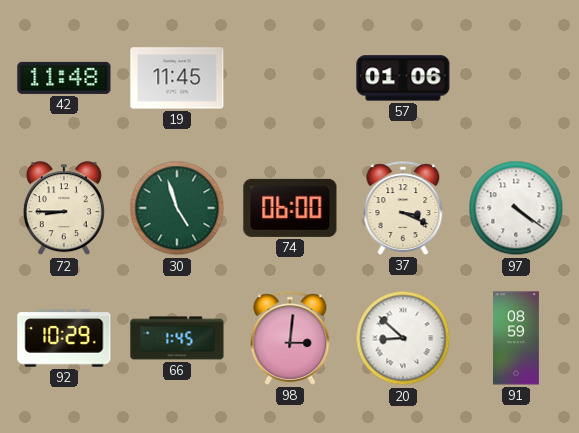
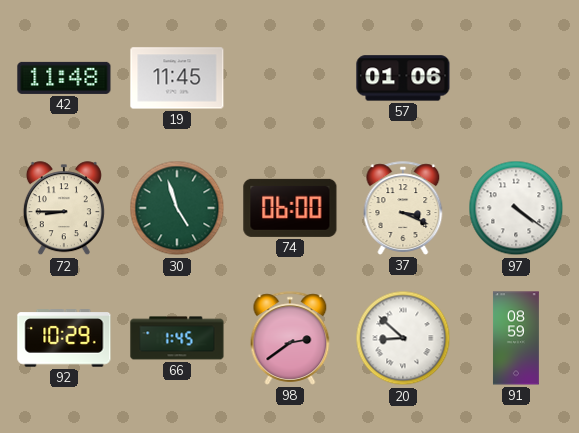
98: 3:01 -> 2:39
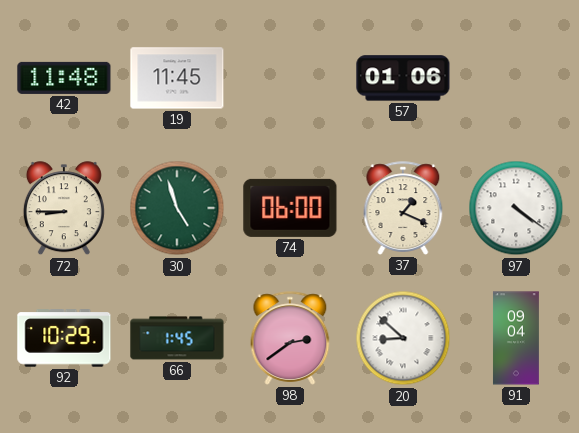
37: 3:19 -> 1:19
91: 08:59 -> 09:04
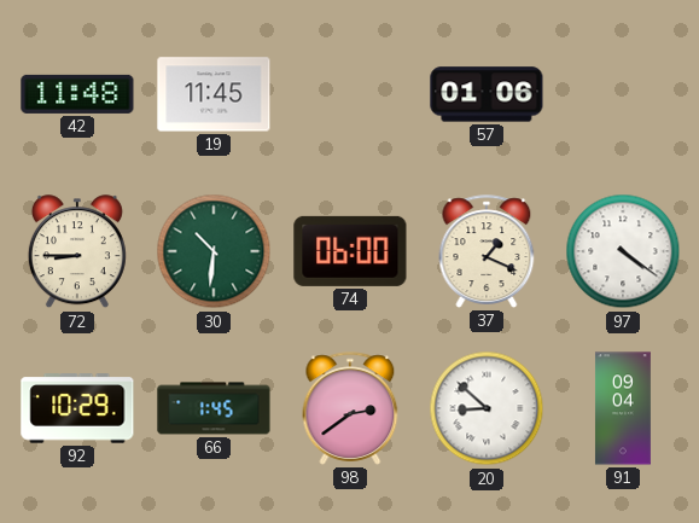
30: 4:57 -> 10:31
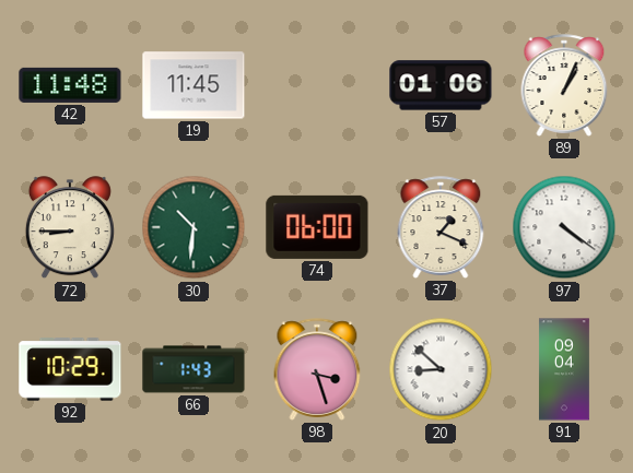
89: none -> 1:04
66: 1:45 -> 1:43
98: 2:39 -> 3:27
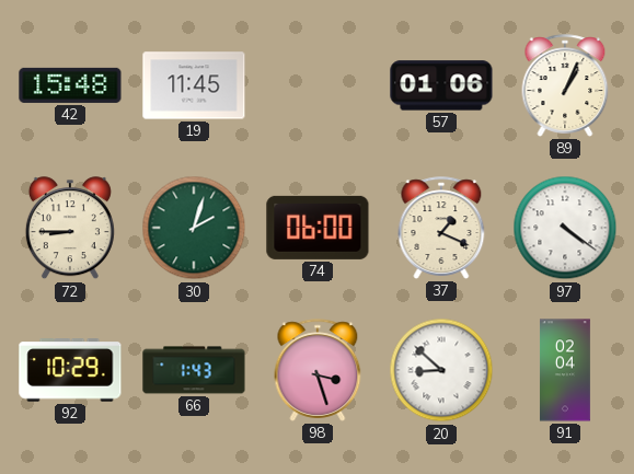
42: 11:48 -> 15:48
30: 10:31 -> 2:03
91: 09:04 -> 02:04
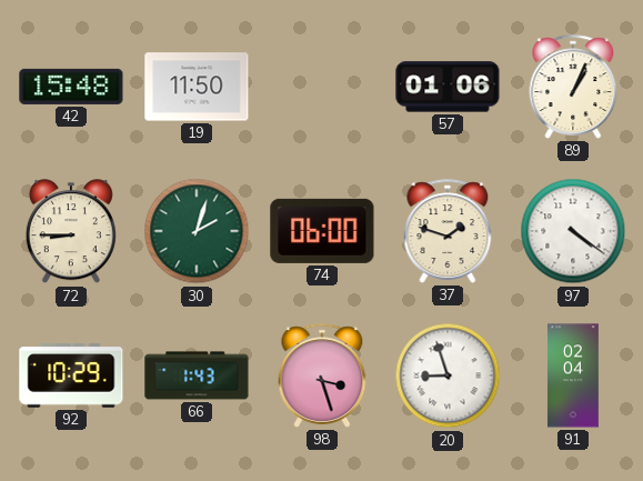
19: 11:45 -> 11:50
37: 1:19 -> 1:48
20: 8:52 -> 8:57
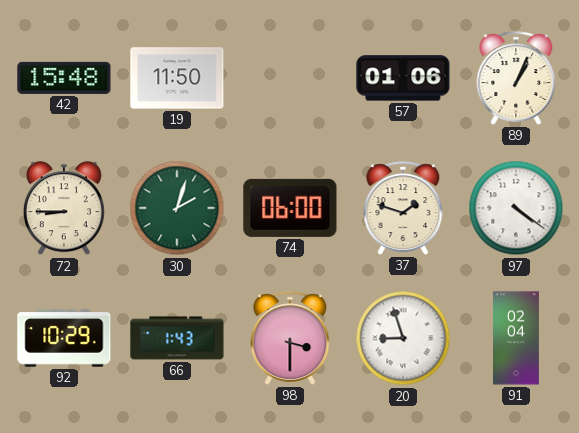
98: 3:27 -> 3:30
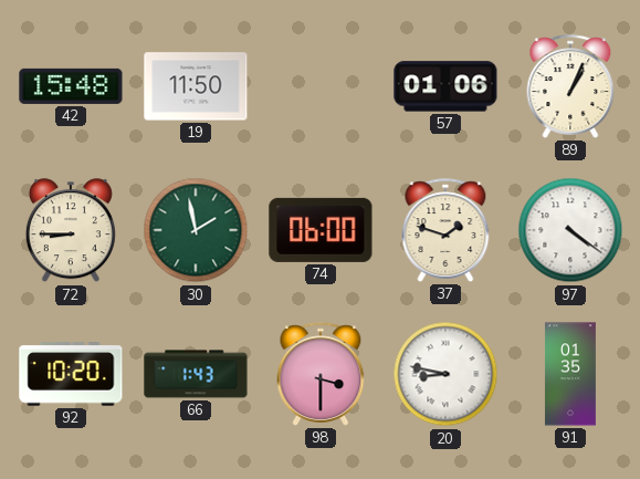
30: 2:03 -> 1:58
92: 10:29 -> 10:20
20: 8:57 -> 8:47
91: 02:04 -> 01:35
